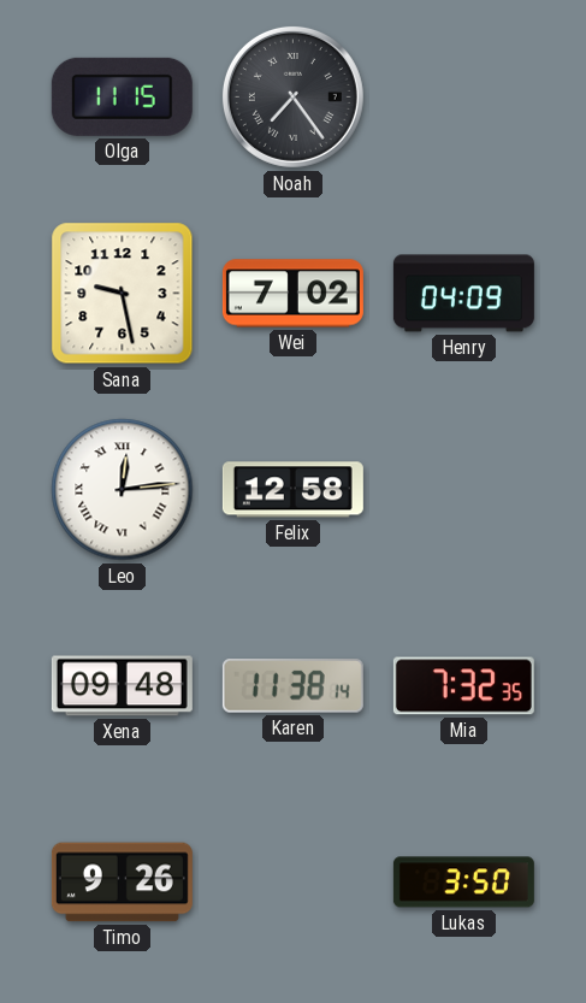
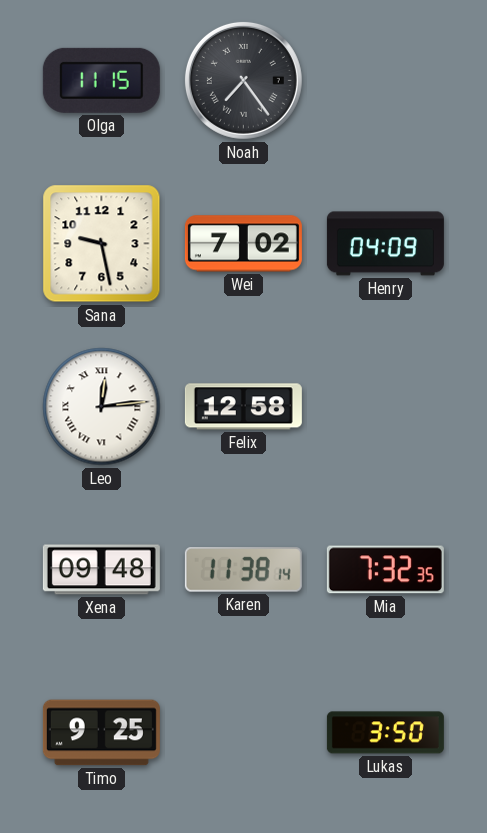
Timo: 9:26 -> 9:25
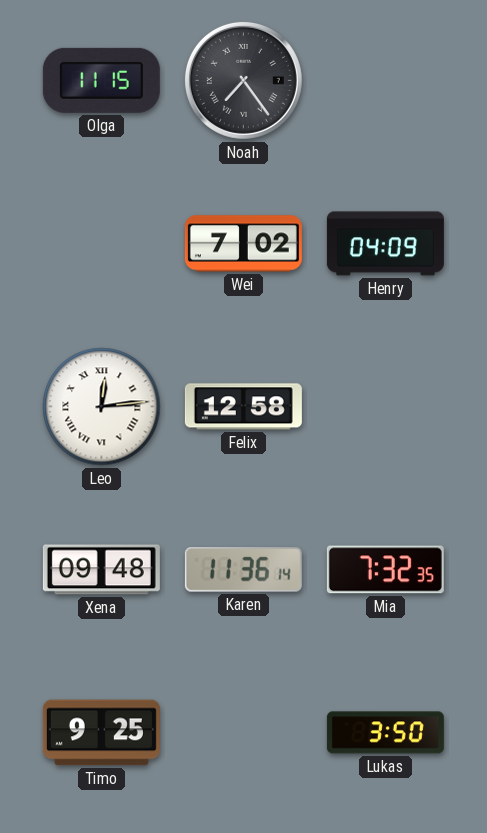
Sana: 9:28 -> none
Karen: 11:38 -> 11:36
